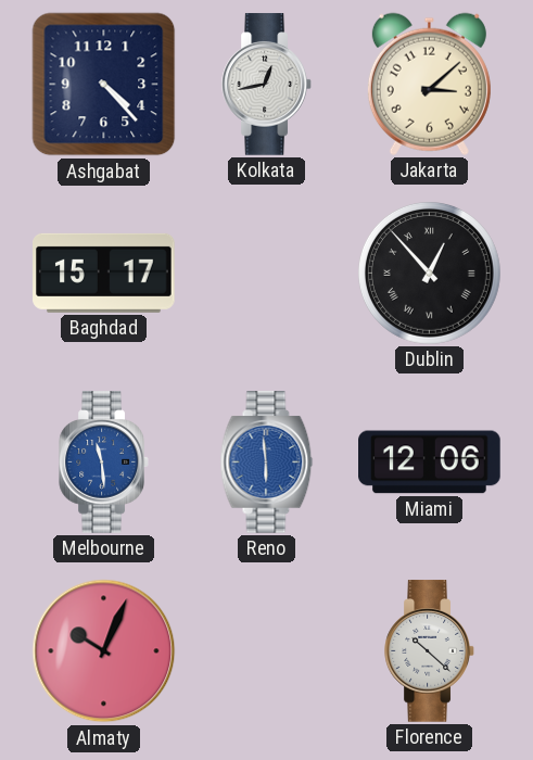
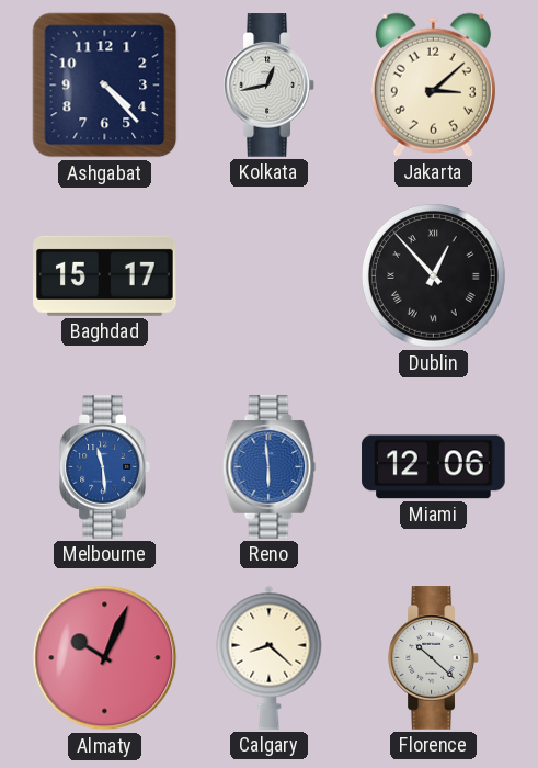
Calgary: none -> 8:22
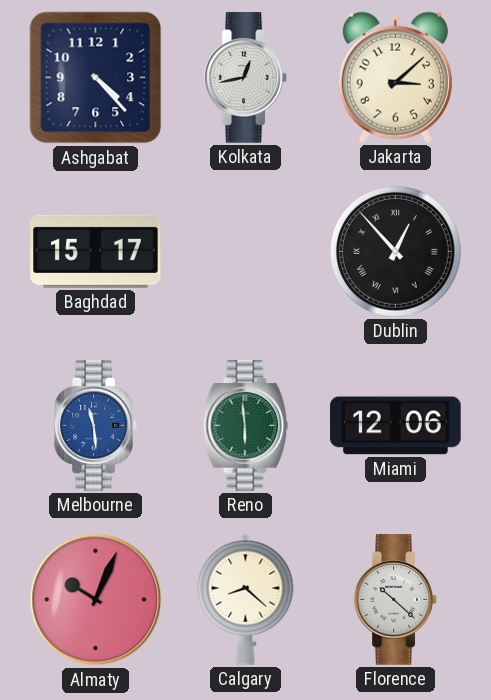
Reno dial: blue -> green
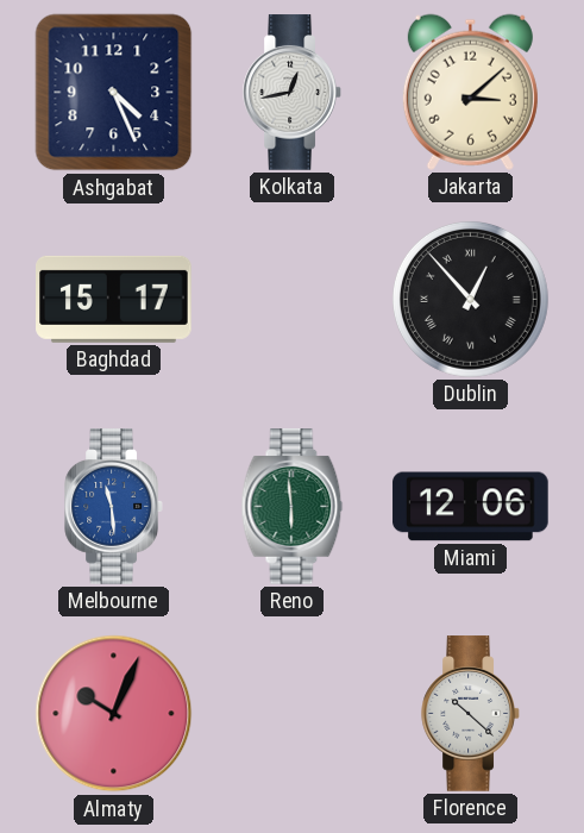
Ashgabat: 4:23 -> 4:26
Calgary: 8:22 -> none
